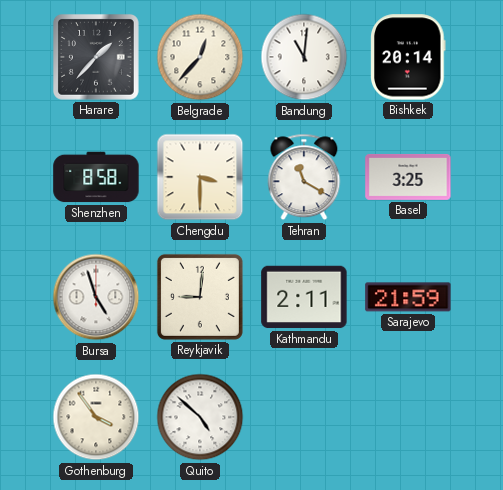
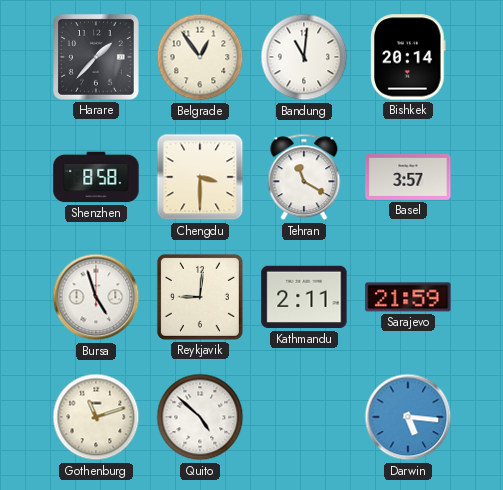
Belgrade: 12:37 -> 12:54
Basel: 3:25 -> 3:57
Gothenburg: 3:54 -> 11:12
Darwin: none -> 5:16
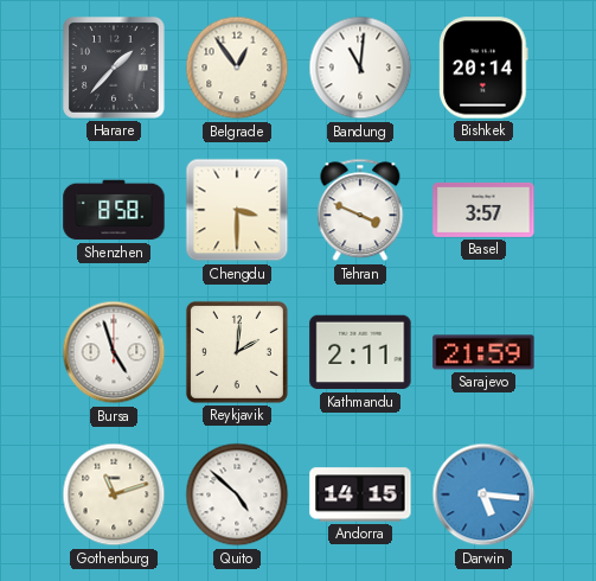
Tehran: 11:20 -> 3:49
Reykjavik: 9:01 -> 2:01
Andorra: none -> 14:15
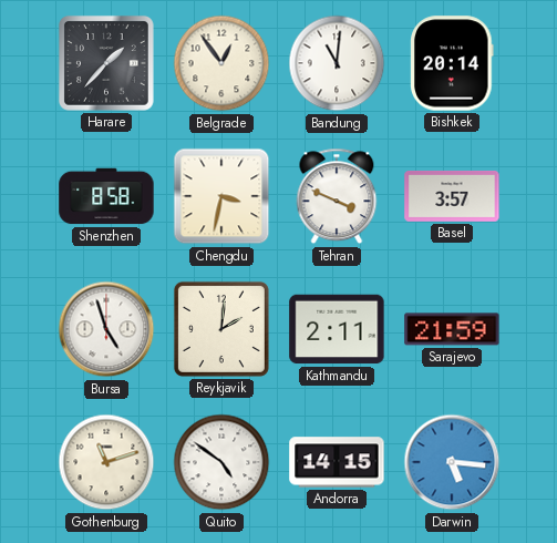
Chengdu: 3:30 -> 3:32
Quito: 4:52 -> 4:51
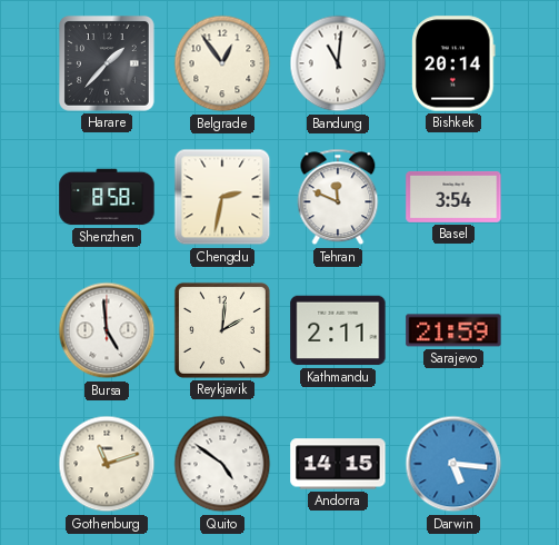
Chengdu: 3:32 -> 2:32
Tehran: 3:49 -> 11:49
Basel: 3:57 -> 3:54
Bursa: 4:57 -> 4:59
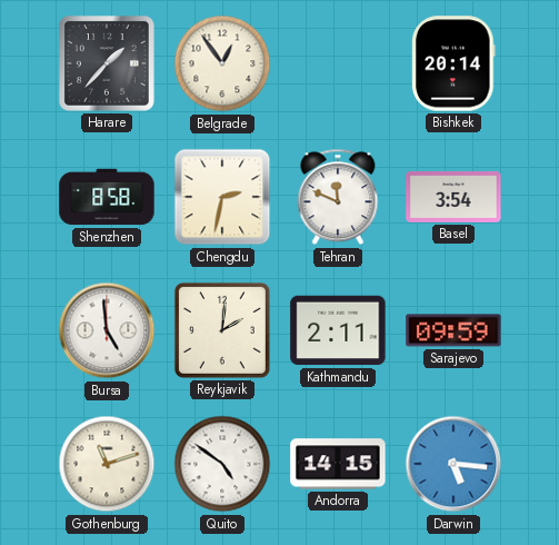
Bandung: 11:01 -> none
Sarajevo: 21:59 -> 09:59
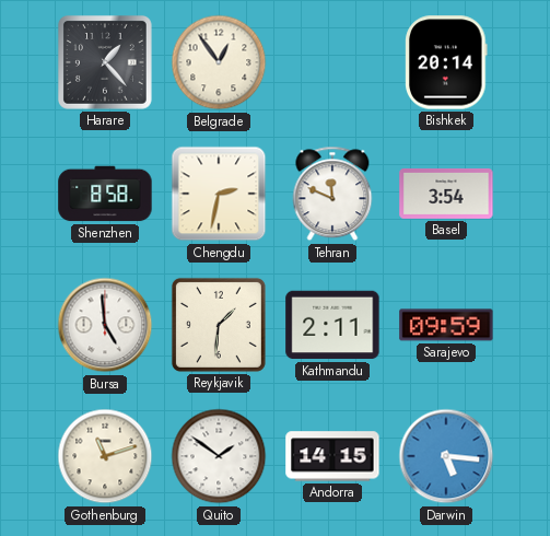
Harare: 1:37 -> 1:23
Reykjavik: 2:01 -> 1:31
Quito: 4:51 -> 1:51
